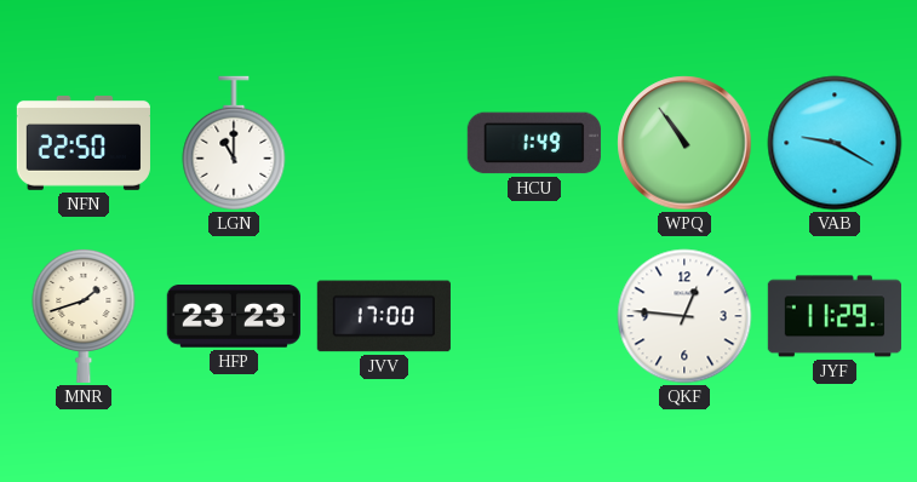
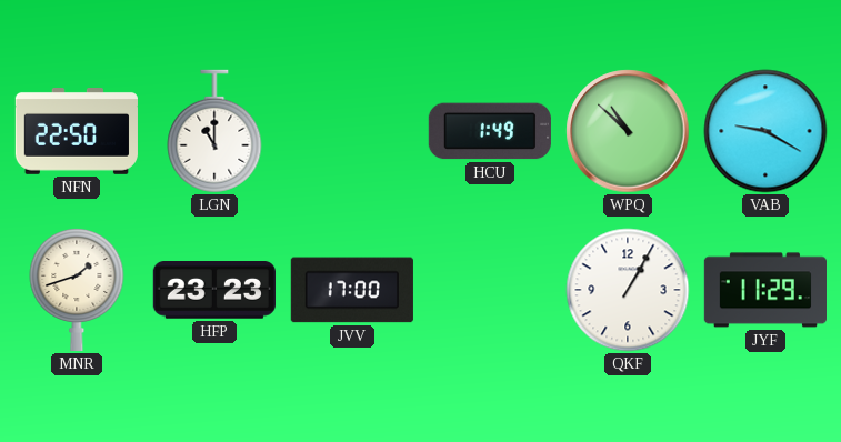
WPQ: 10:54 -> 10:52
QKF: 12:46 -> 1:05
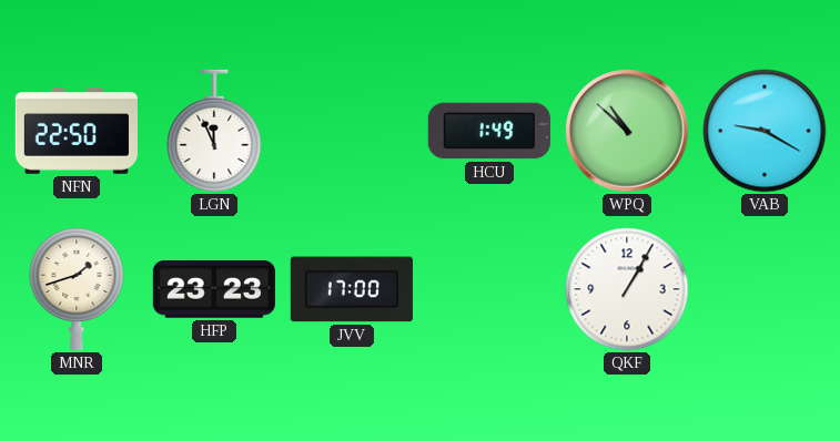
LGN: 11:00 -> 11:56
JYF: 11:29 -> none
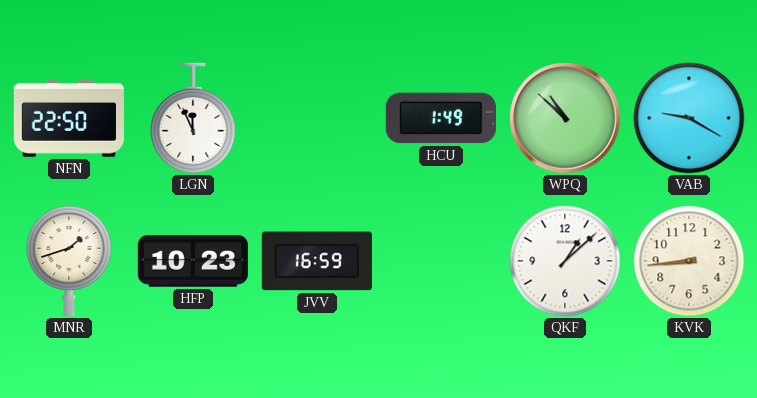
HFP: 23:23 -> 10:23
JVV: 17:00 -> 16:59
QKF: 1:05 -> 1:08
KVK: none -> 8:44
